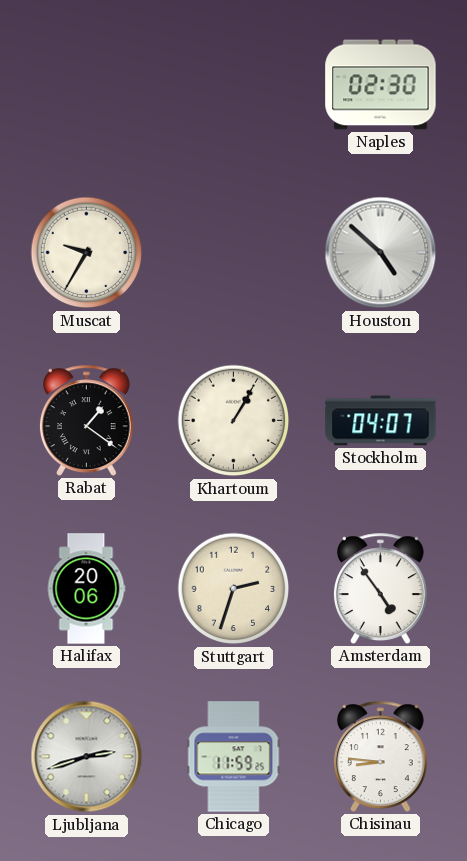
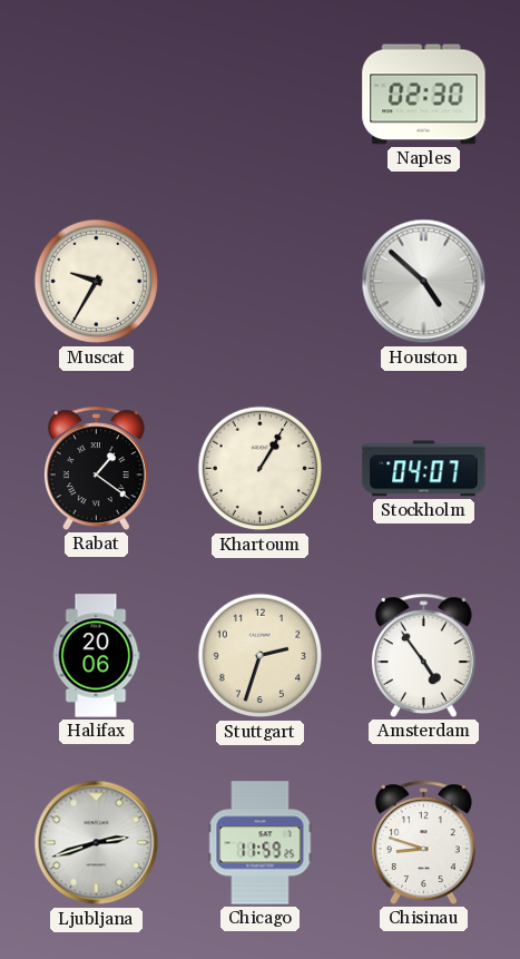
Chisinau: 8:46 -> 8:48
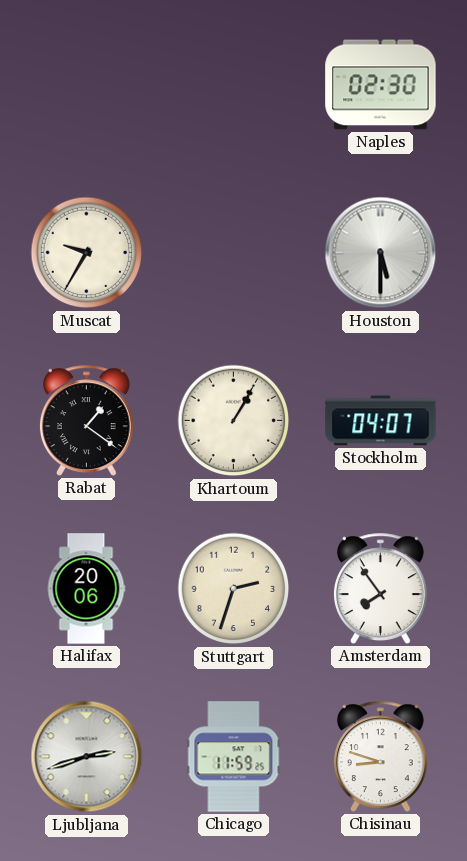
Houston: 4:52 -> 5:30
Amsterdam: 4:54 -> 7:54
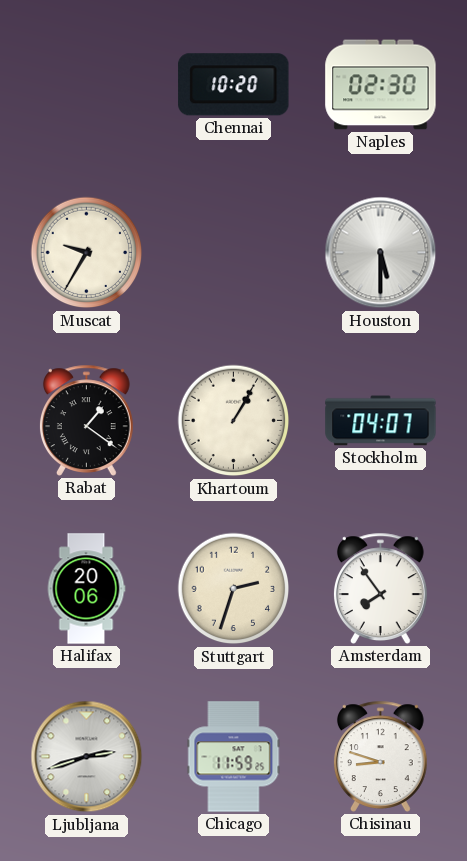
Chennai: none -> 10:20
